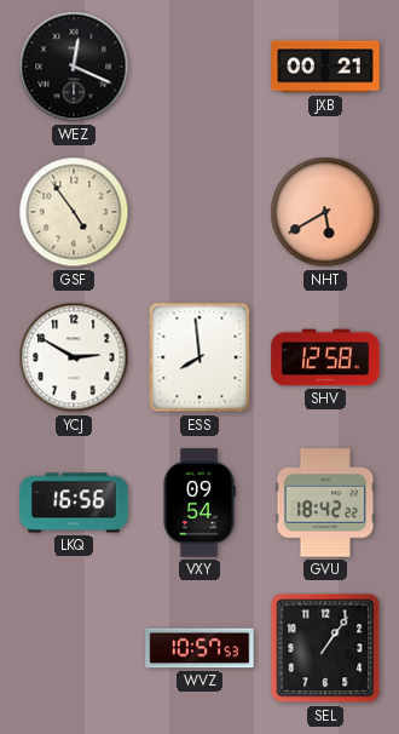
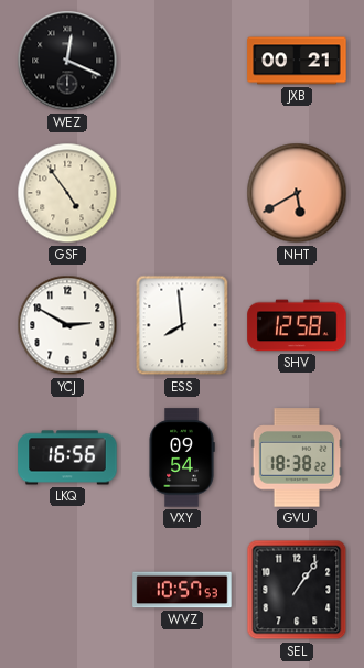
GVU: 18:42 -> 18:38
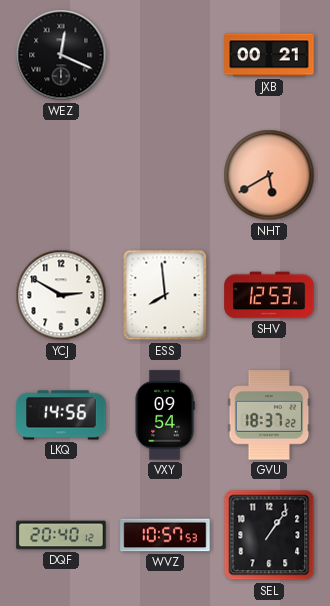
GSF: 4:54 -> none
SHV: 12:58 -> 12:53
LKQ: 16:56 -> 14:56
GVU: 18:38 -> 18:37
DQF: none -> 20:40
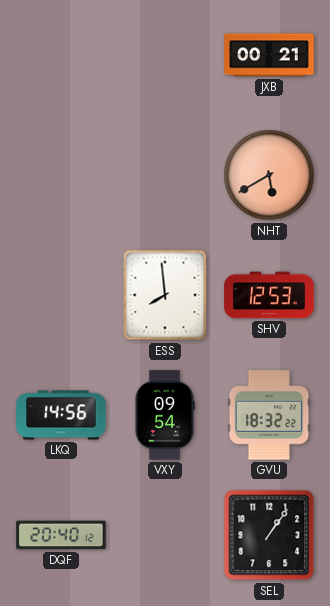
WEZ: 12:19 -> none
YCJ: 2:50 -> none
GVU: 18:37 -> 18:32
WVZ: 10:57 -> none
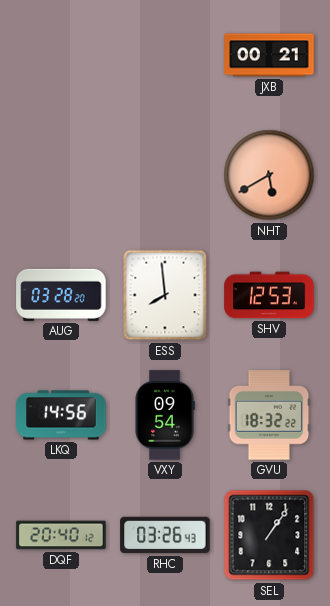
AUG: none -> 03:28
RHC: none -> 03:26
